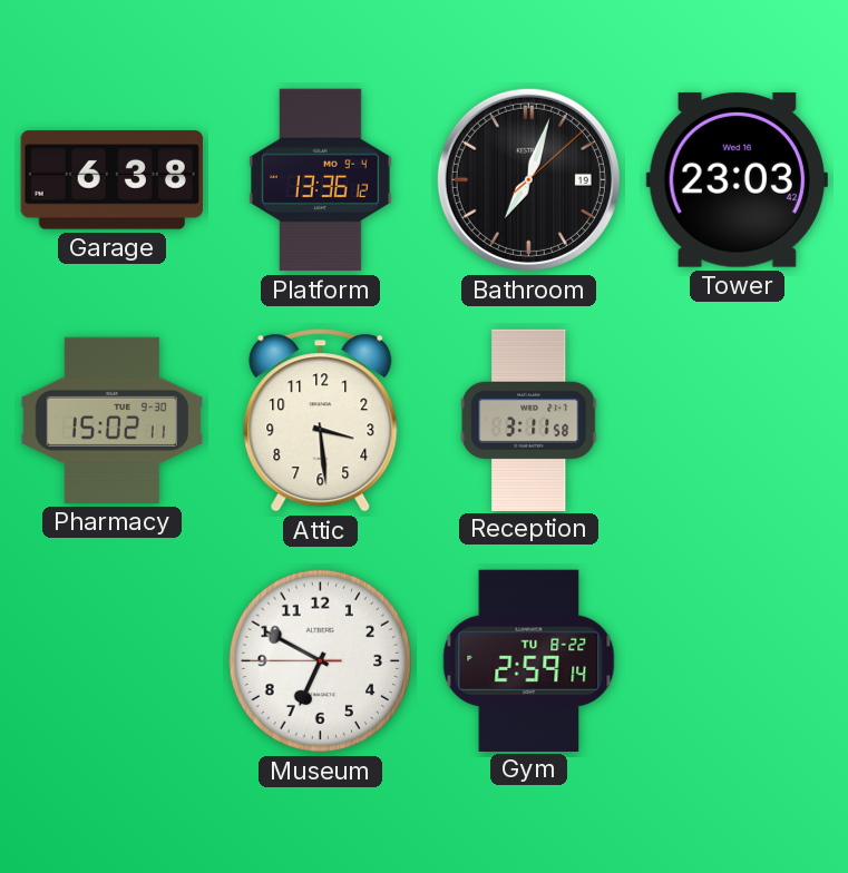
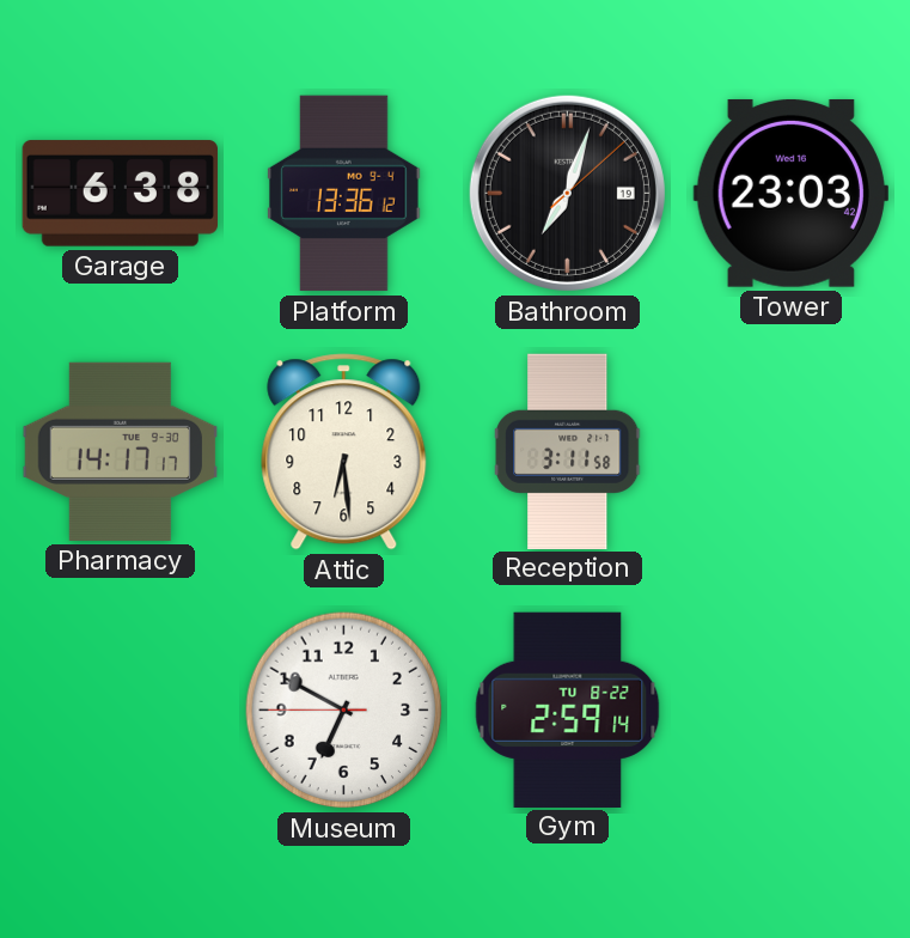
Pharmacy: 15:02 -> 14:17
Attic: 3:29 -> 6:29
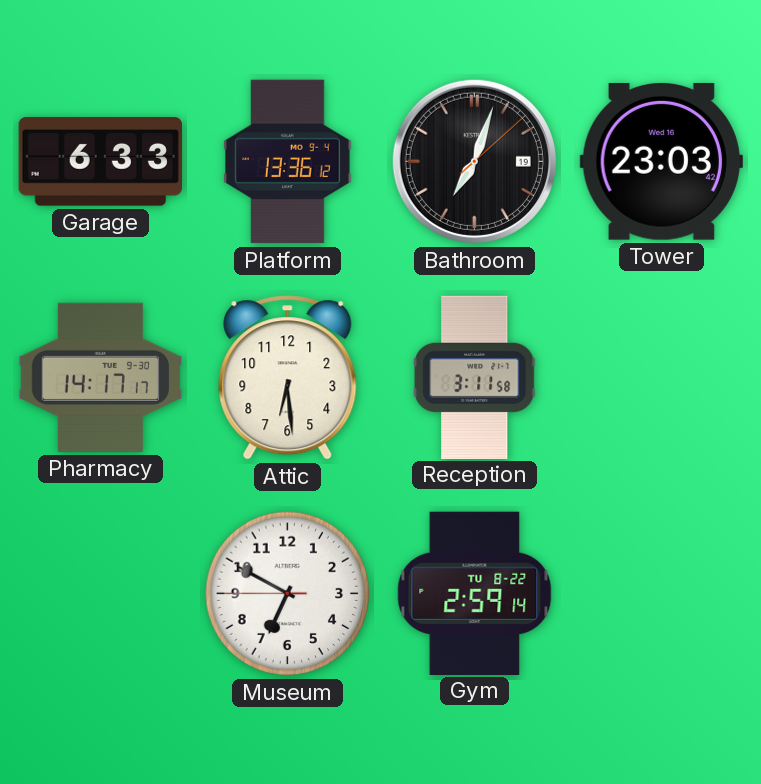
Garage: 6:38 -> 6:33
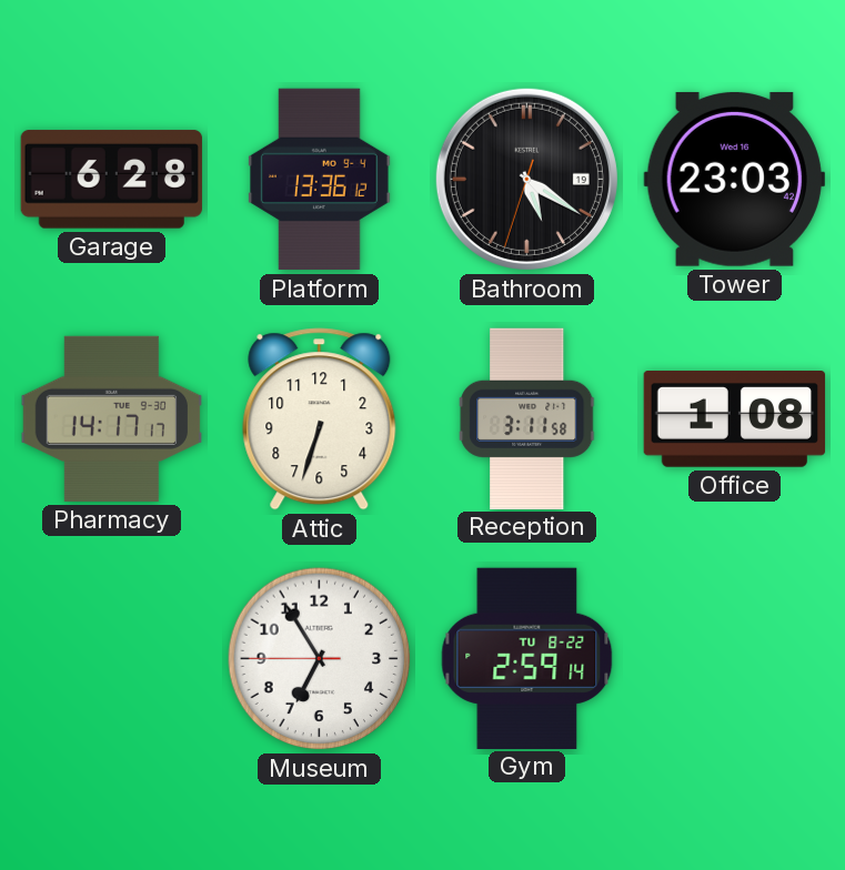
Garage: 6:33 -> 6:28
Bathroom: 7:03 -> 5:20
Attic: 6:29 -> 6:33
Office: none -> 1:08
Museum: 6:49 -> 6:54
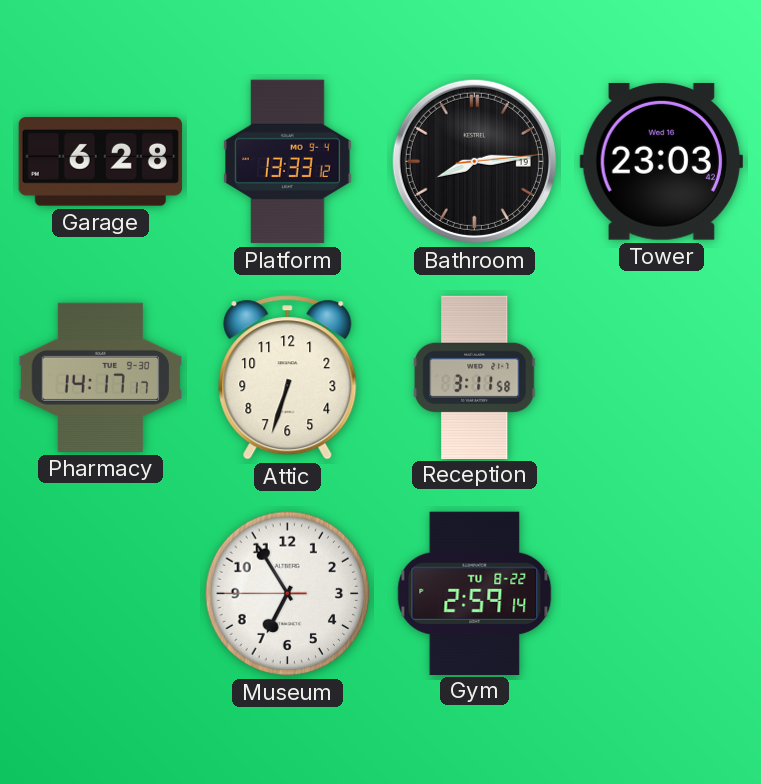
Platform: 13:36 -> 13:33
Bathroom: 5:20 -> 8:14
Office: 1:08 -> none
